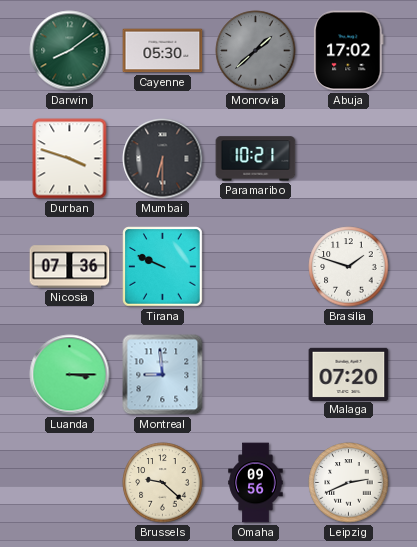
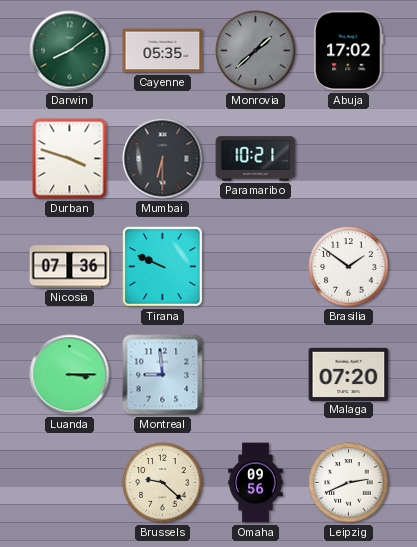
Cayenne: 05:30 -> 05:35
Brasilia: 1:48 -> 1:51
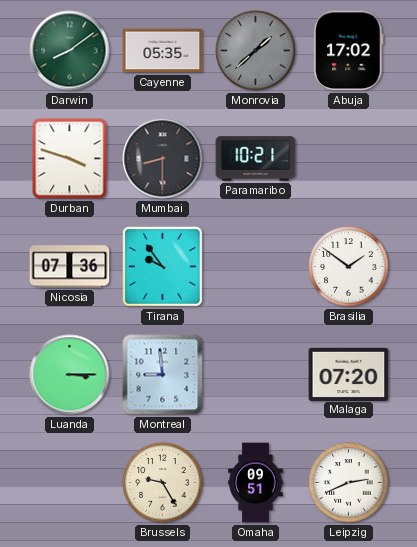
Mumbai: 6:30 -> 8:30
Tirana: 9:49 -> 9:54
Brussels: 9:22 -> 9:25
Omaha: 09:56 -> 09:51
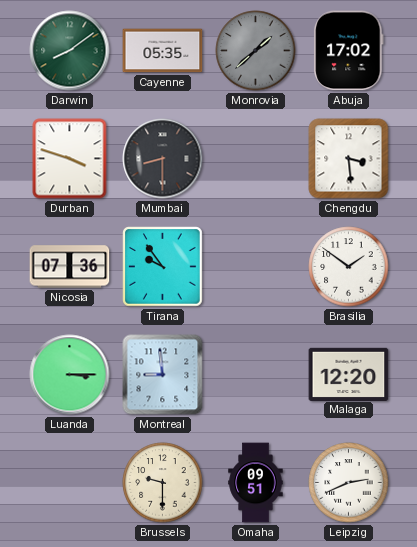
Paramaribo: 10:21 -> none
Chengdu: none -> 3:29
Malaga: 07:20 -> 12:20
Brussels: 9:25 -> 9:30
